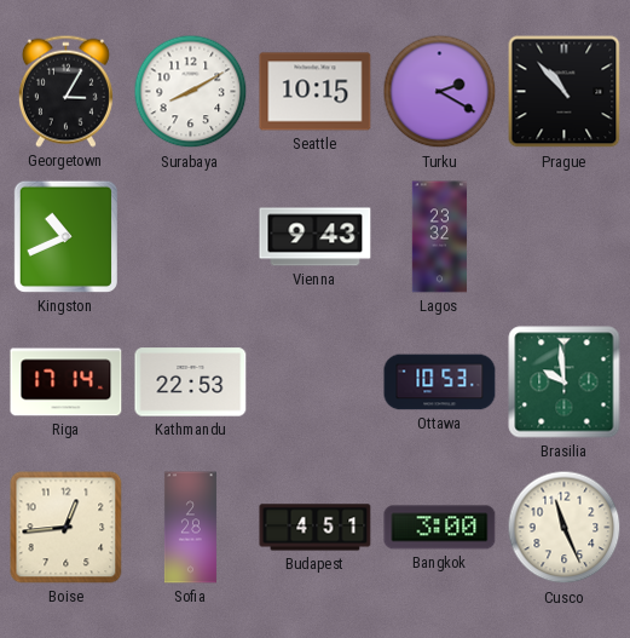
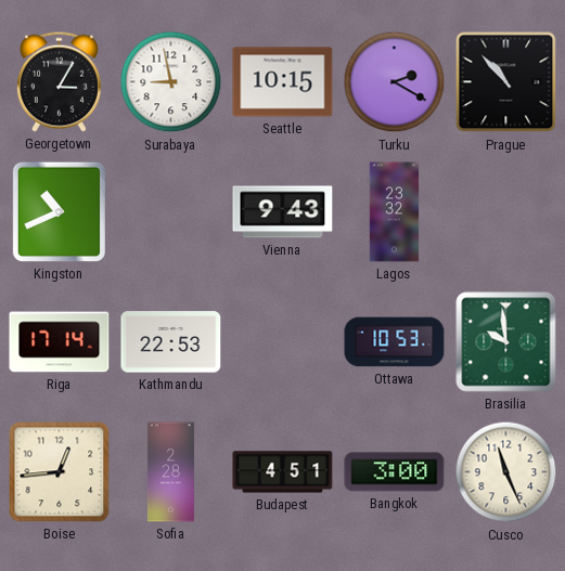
Surabaya: 8:10 -> 8:58
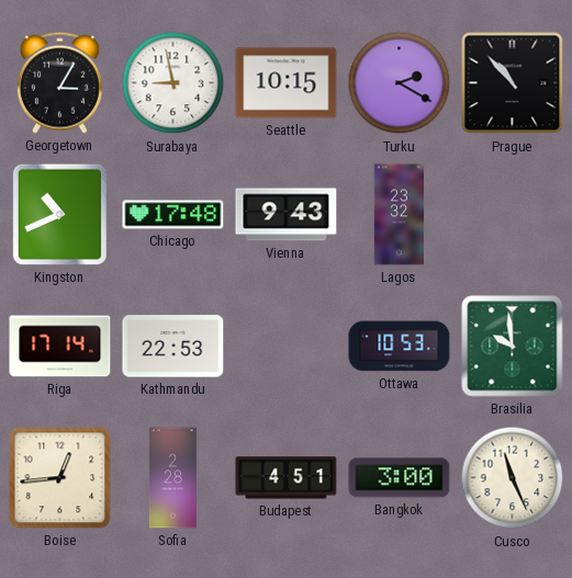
Chicago: none -> 17:48
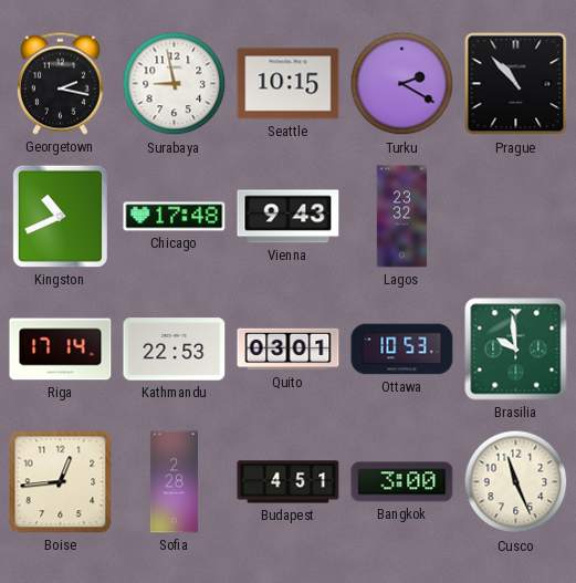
Georgetown: 3:05 -> 2:17
Quito: none -> 03:01
